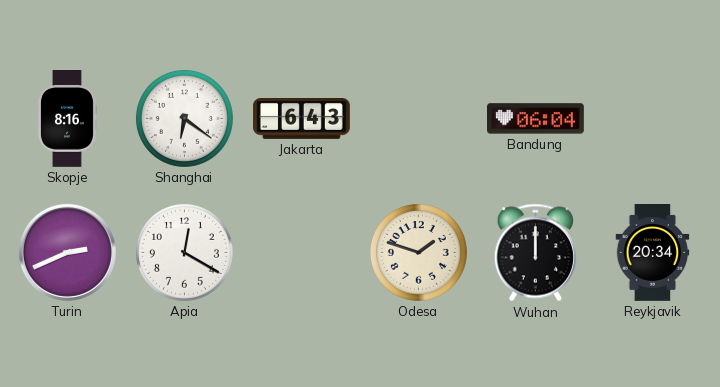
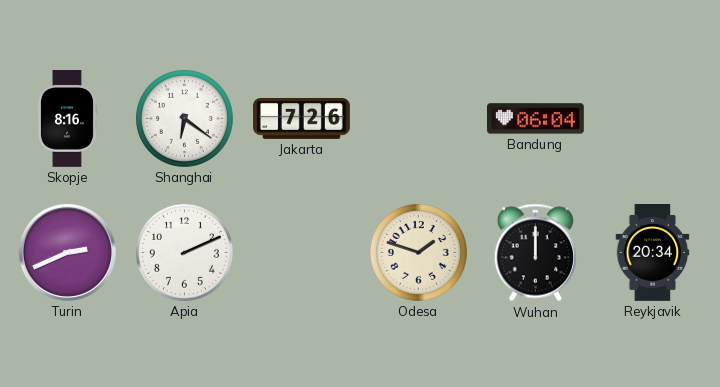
Jakarta: 6:43 -> 7:26
Apia: 12:20 -> 2:11
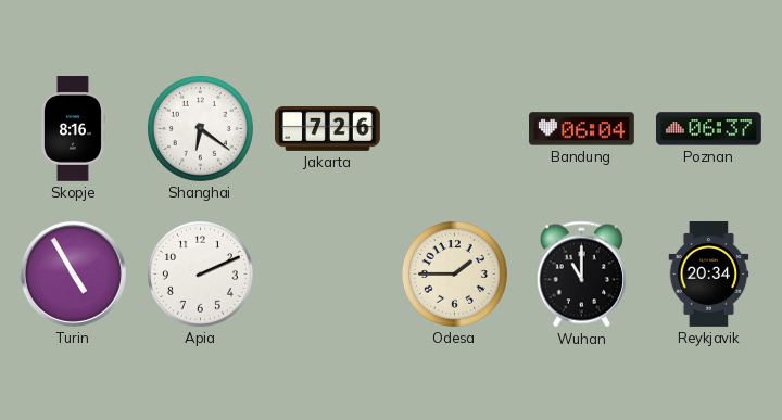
Poznan: none -> 06:37
Turin: 2:41 -> 4:55
Odesa: 1:48 -> 1:45
Wuhan: 12:00 -> 11:00
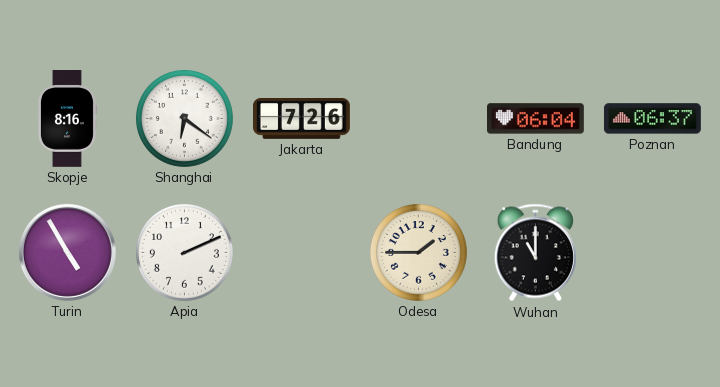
Reykjavik: 20:34 -> none
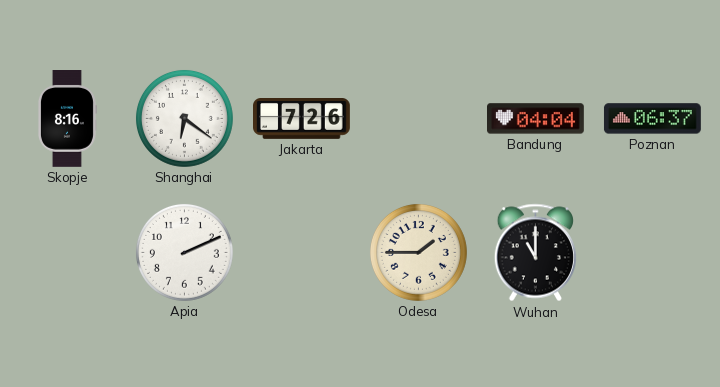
Bandung: 06:04 -> 04:04
Turin: 4:55 -> none
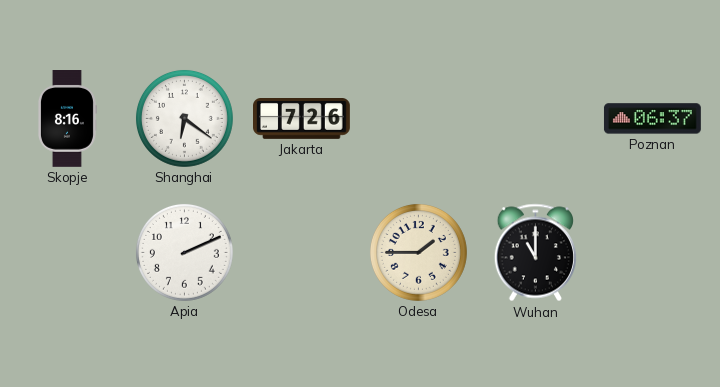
Bandung: 04:04 -> none
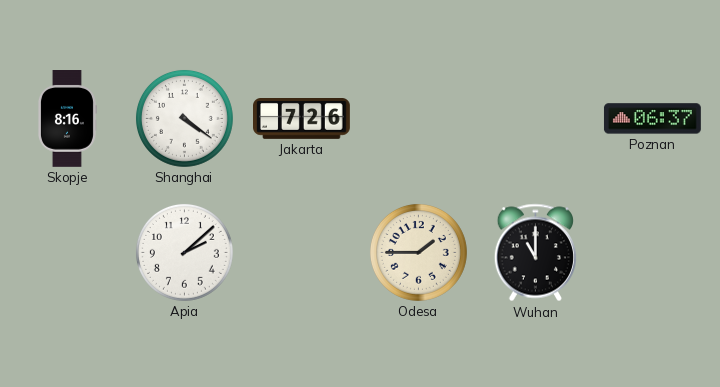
Shanghai: 6:21 -> 4:21
Apia: 2:11 -> 2:08
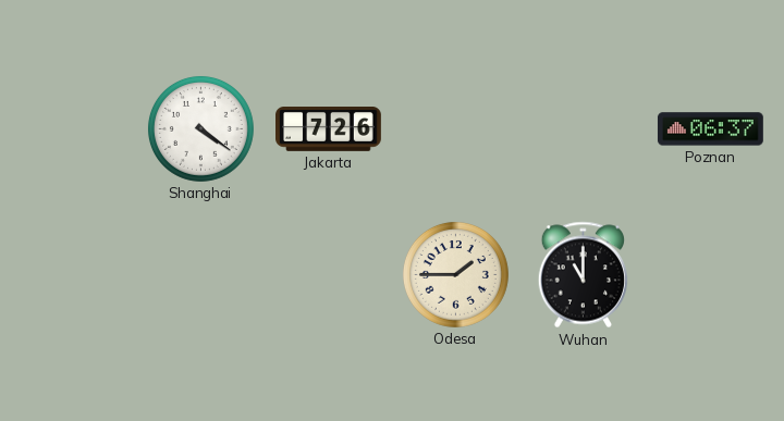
Skopje: 8:16 -> none
Apia: 2:08 -> none
